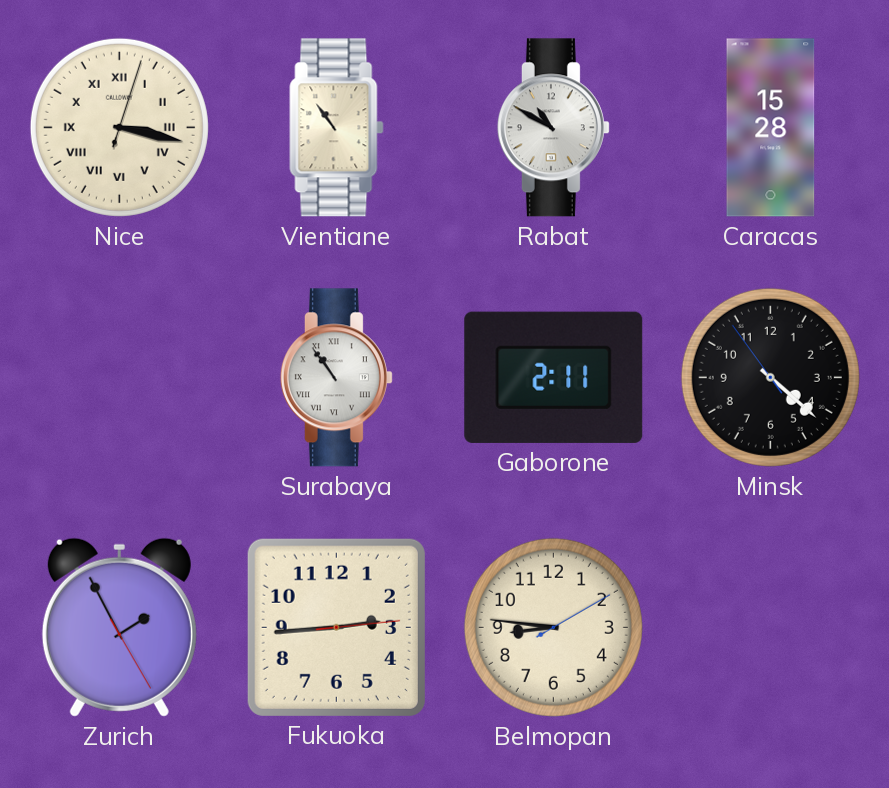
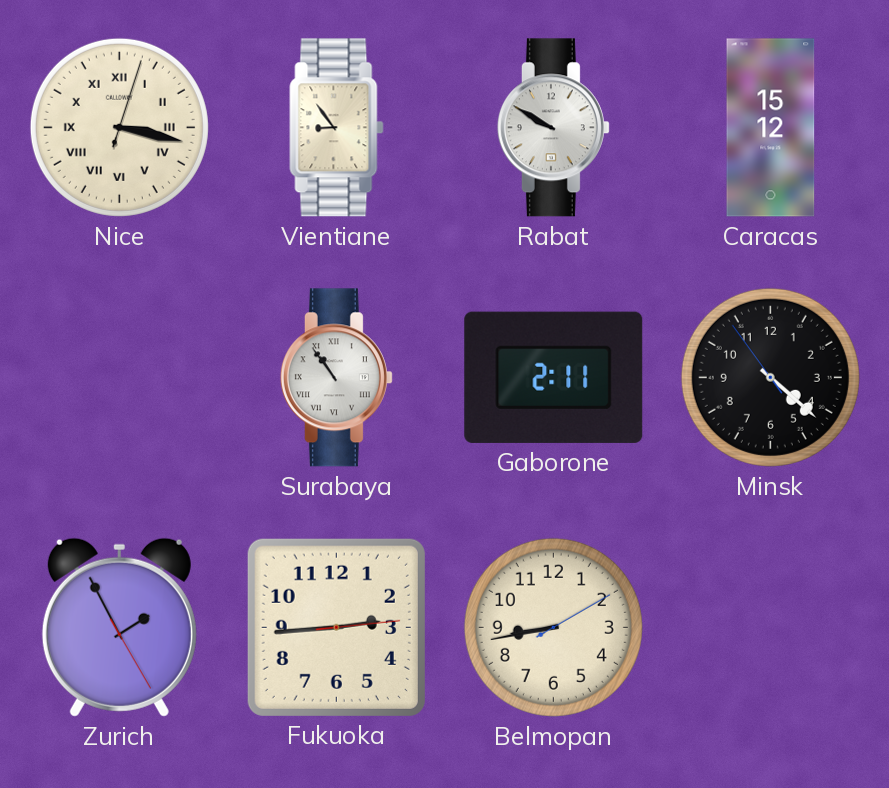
Vientiane: 10:54 -> 8:54
Rabat: 10:50 -> 9:50
Caracas: 15:28 -> 15:12
Belmopan: 8:46 -> 8:43
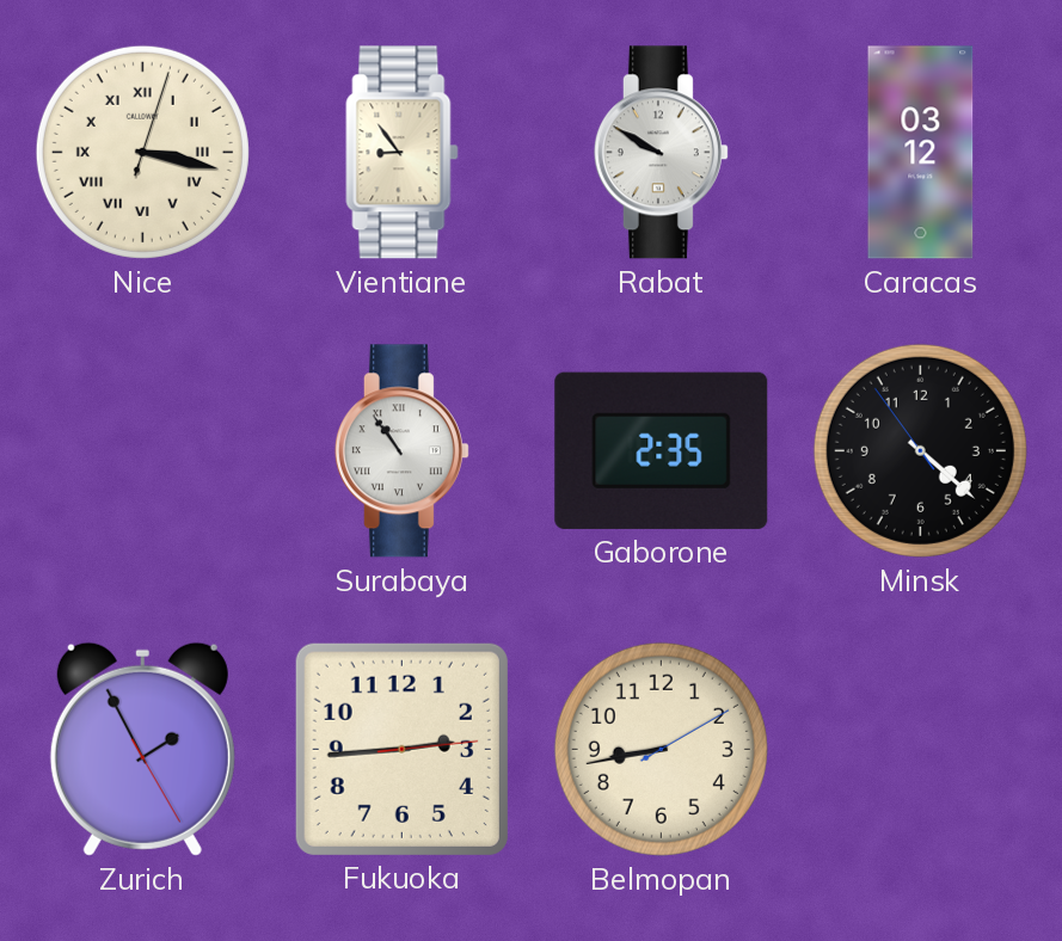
Caracas: 15:12 -> 03:12
Gaborone: 2:11 -> 2:35
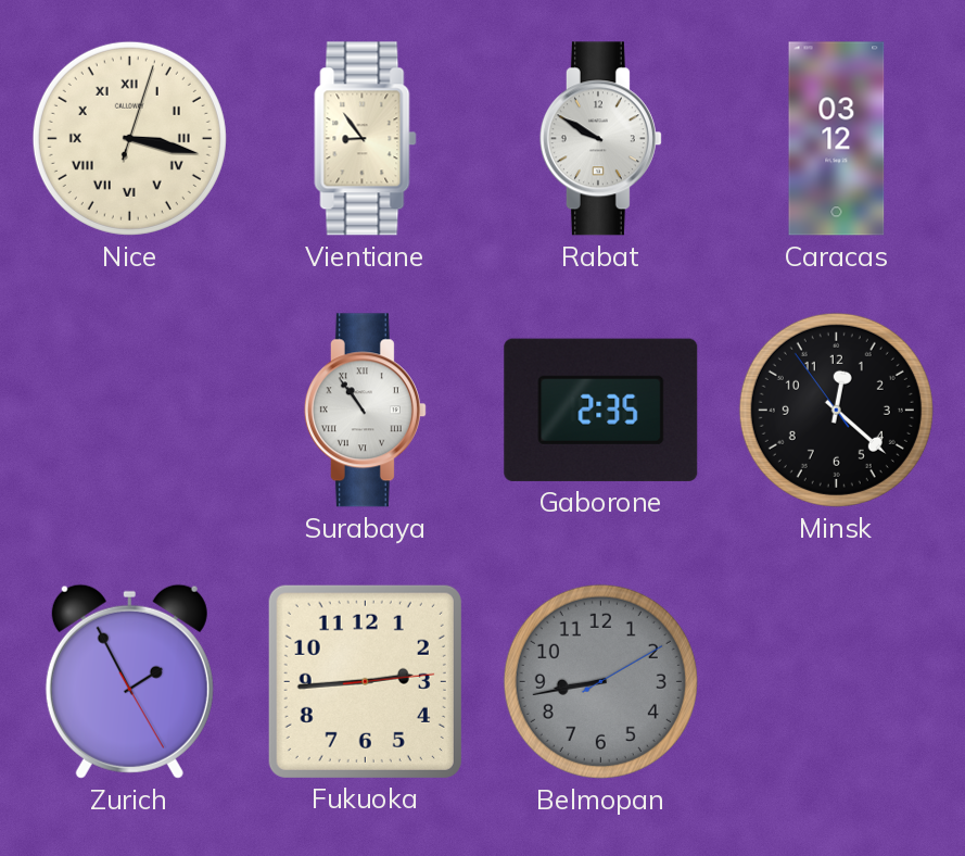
Minsk: 4:21 -> 12:21
Belmopan dial: cream -> grey
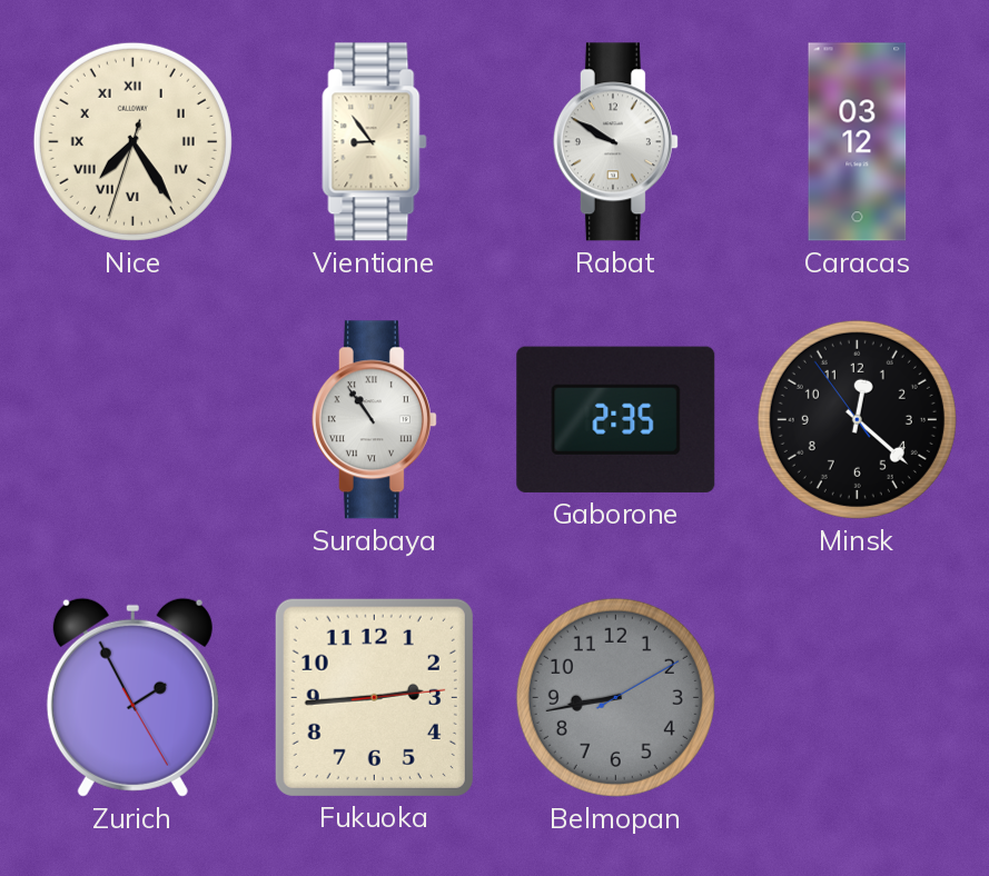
Nice: 3:17 -> 7:24
